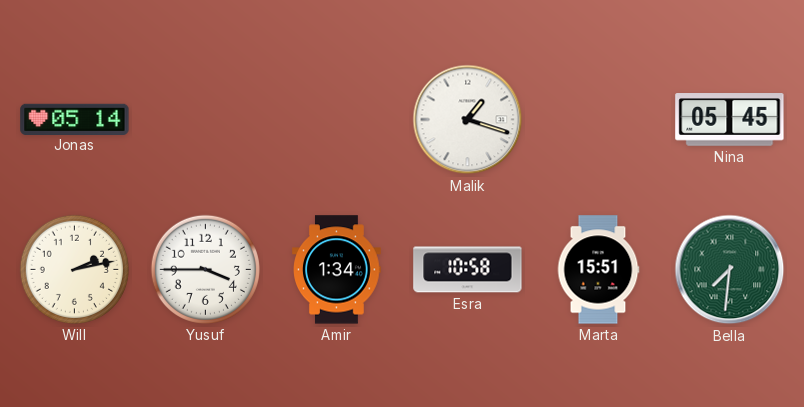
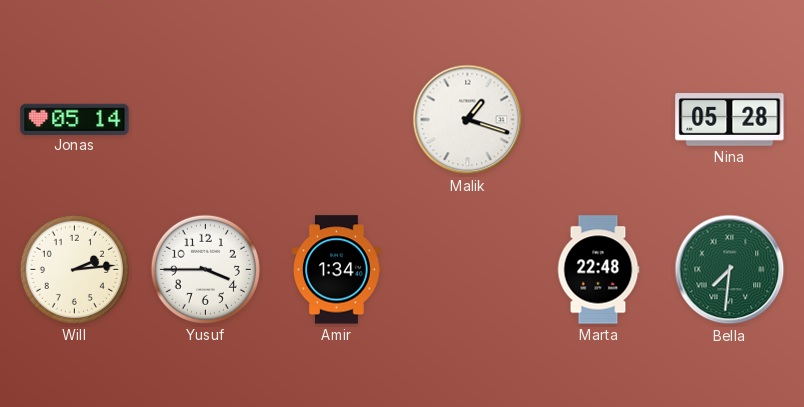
Nina: 05:45 -> 05:28
Will: 2:13 -> 2:14
Esra: 10:58 -> none
Marta: 15:51 -> 22:48
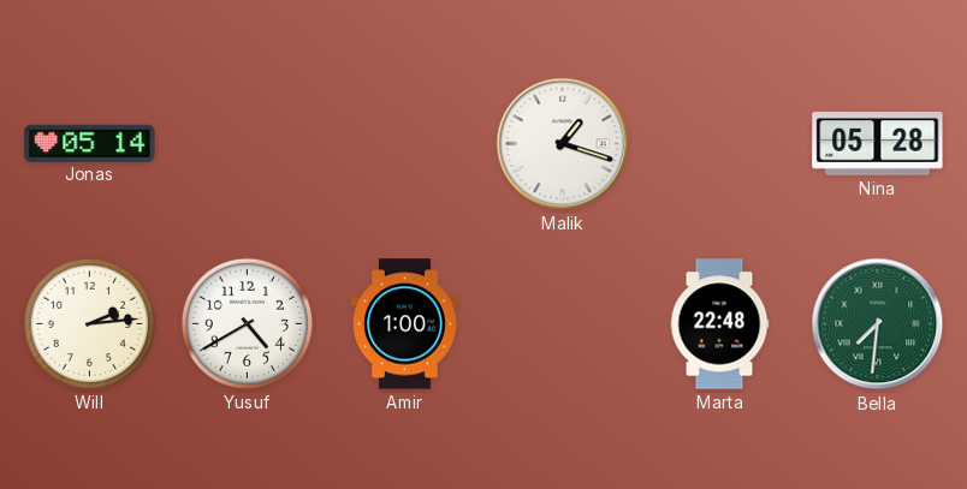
Yusuf: 3:45 -> 4:40
Amir: 1:34 -> 1:00
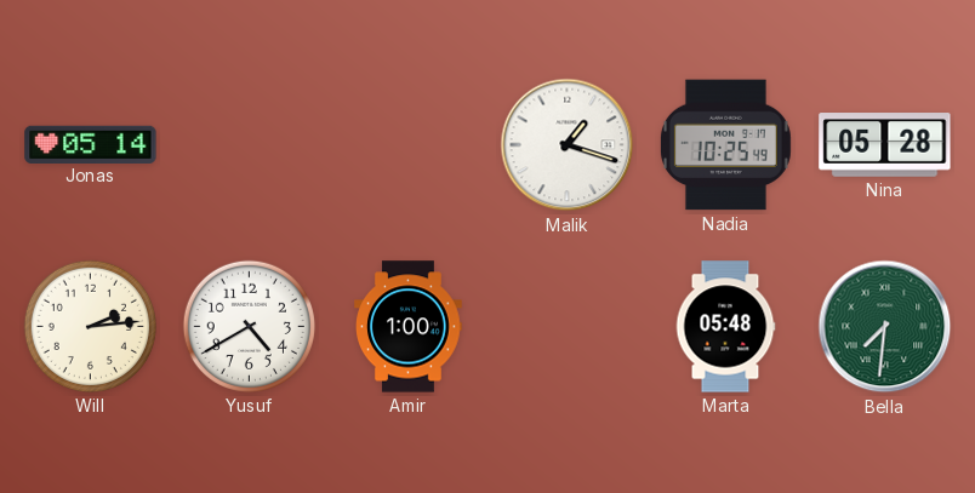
Nadia: none -> 10:25
Marta: 22:48 -> 05:48
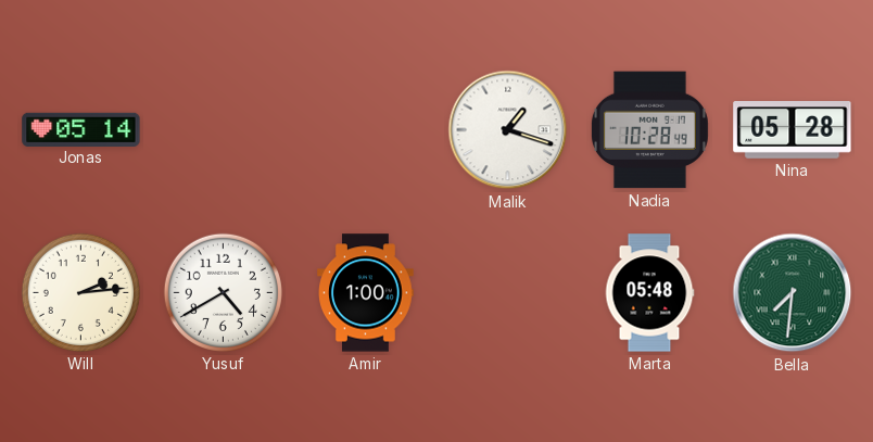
Nadia: 10:25 -> 10:28
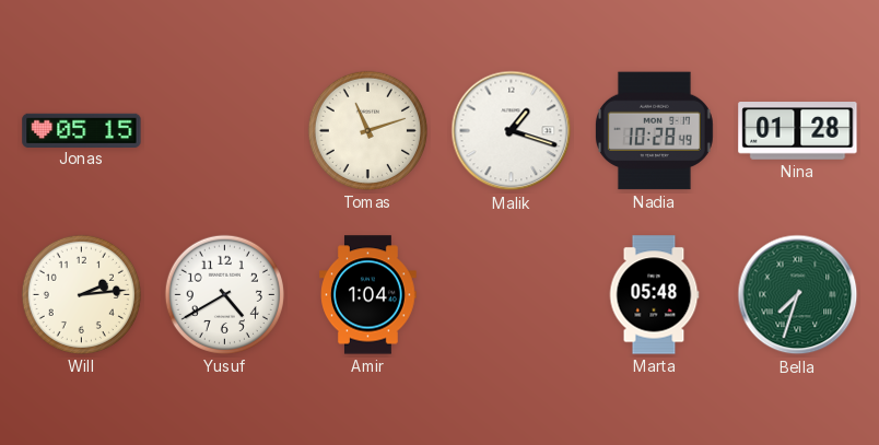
Jonas: 05:14 -> 05:15
Tomas: none -> 11:12
Nina: 05:28 -> 01:28
Amir: 1:00 -> 1:04
Bella: 7:31 -> 7:33
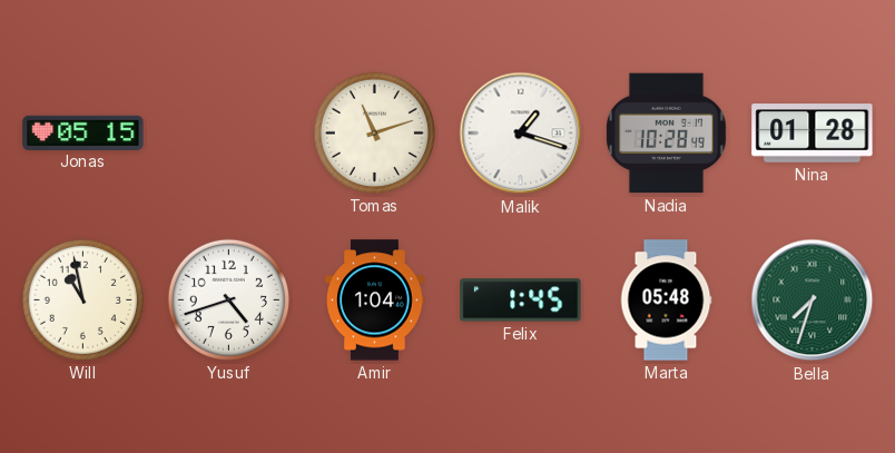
Will: 2:14 -> 10:58
Yusuf: 4:40 -> 4:42
Felix: none -> 1:45
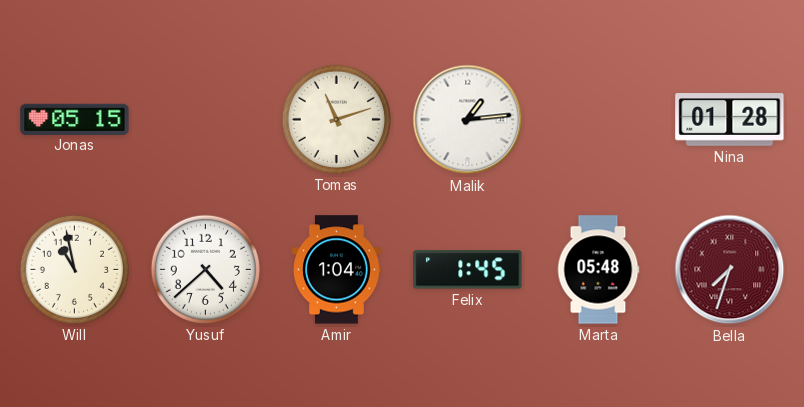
Malik: 1:18 -> 1:14
Nadia: 10:28 -> none
Yusuf: 4:42 -> 4:38
Bella dial: green -> burgundy
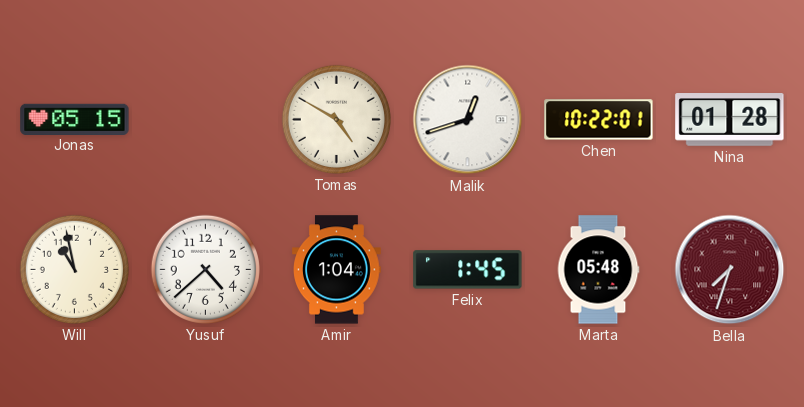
Tomas: 11:12 -> 4:50
Malik: 1:14 -> 12:42
Chen: none -> 10:22
